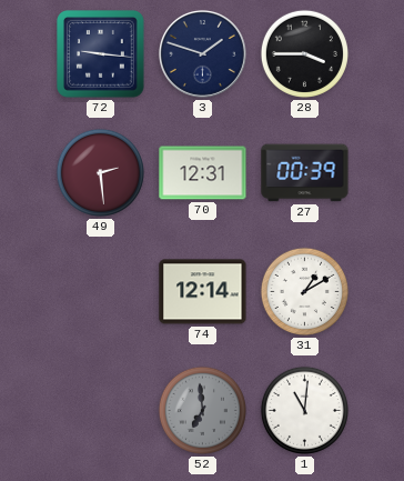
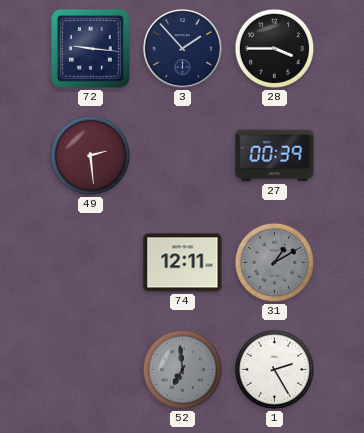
3: 1:48 -> 1:53
70: 12:31 -> none
74: 12:14 -> 12:11
31 dial: white -> grey
1: 11:01 -> 2:25
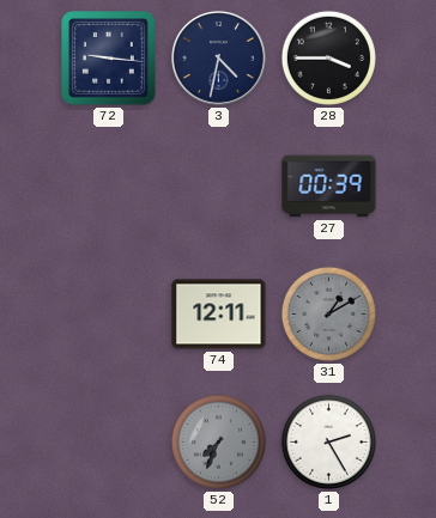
3: 1:53 -> 4:32
49: 2:29 -> none
52: 6:59 -> 7:34
